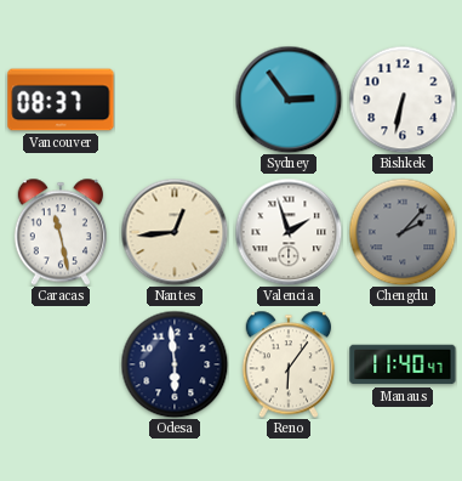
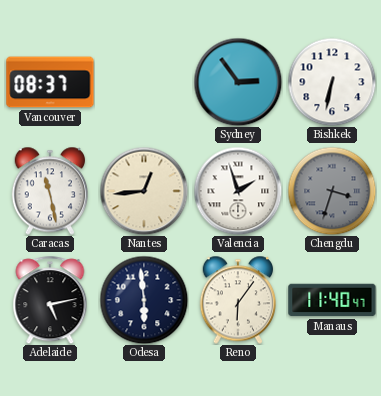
Chengdu: 2:07 -> 3:33
Adelaide: none -> 5:13
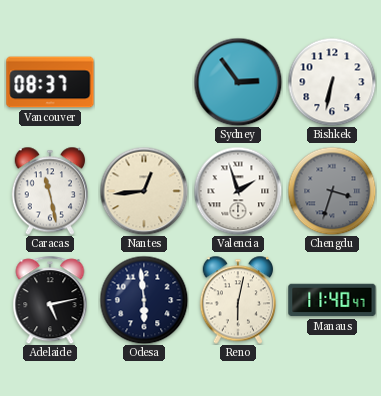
Reno: 6:06 -> 6:02
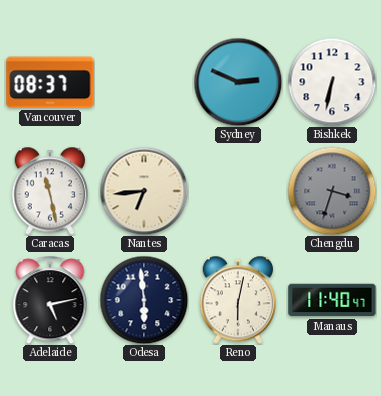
Sydney: 2:54 -> 2:49
Nantes: 12:44 -> 6:44
Valencia: 1:57 -> none
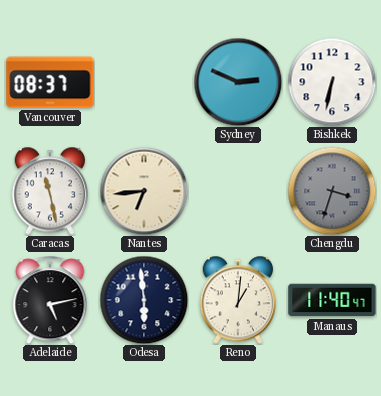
Reno: 6:02 -> 1:01
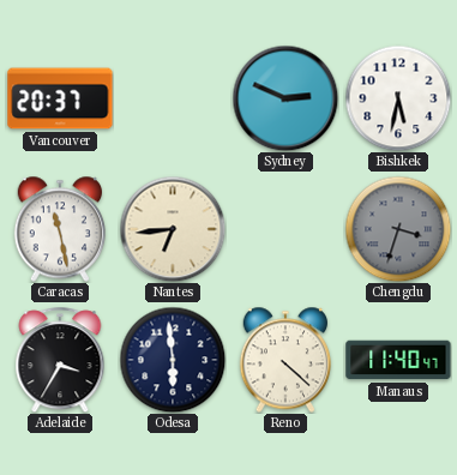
Vancouver: 08:37 -> 20:37
Bishkek: 6:32 -> 5:32
Adelaide: 5:13 -> 3:35
Reno: 1:01 -> 4:22
